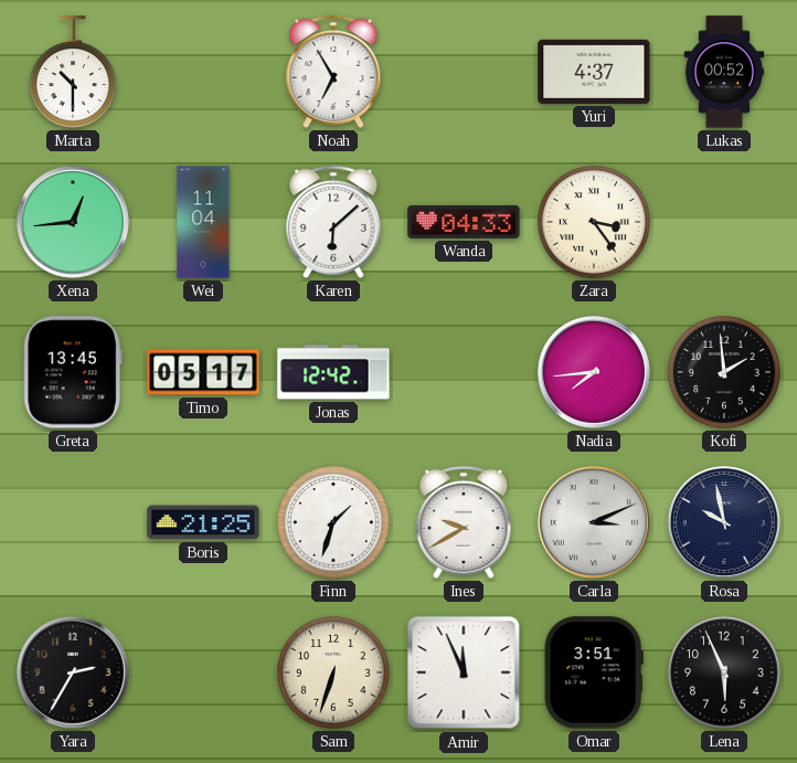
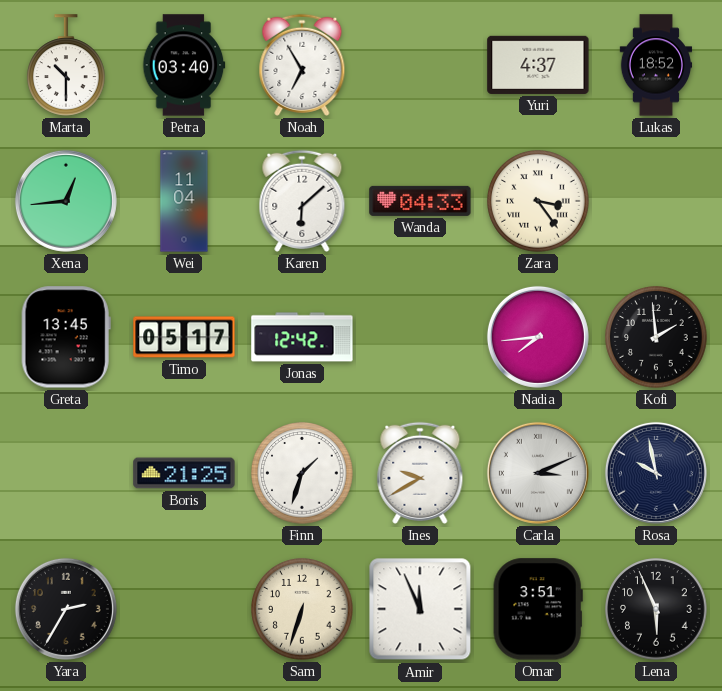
Petra: none -> 03:40
Lukas: 00:52 -> 18:52
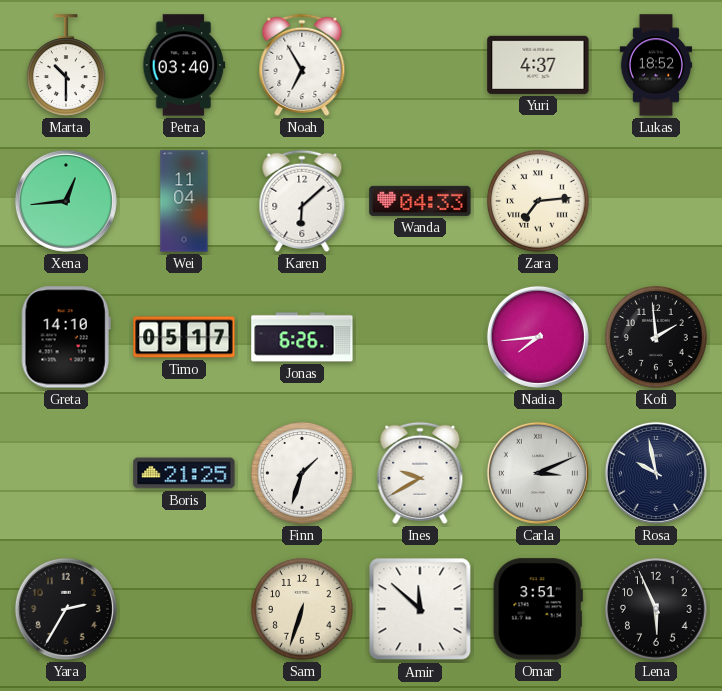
Zara: 3:24 -> 7:14
Greta: 13:45 -> 14:10
Jonas: 12:42 -> 6:26
Amir: 11:56 -> 11:52
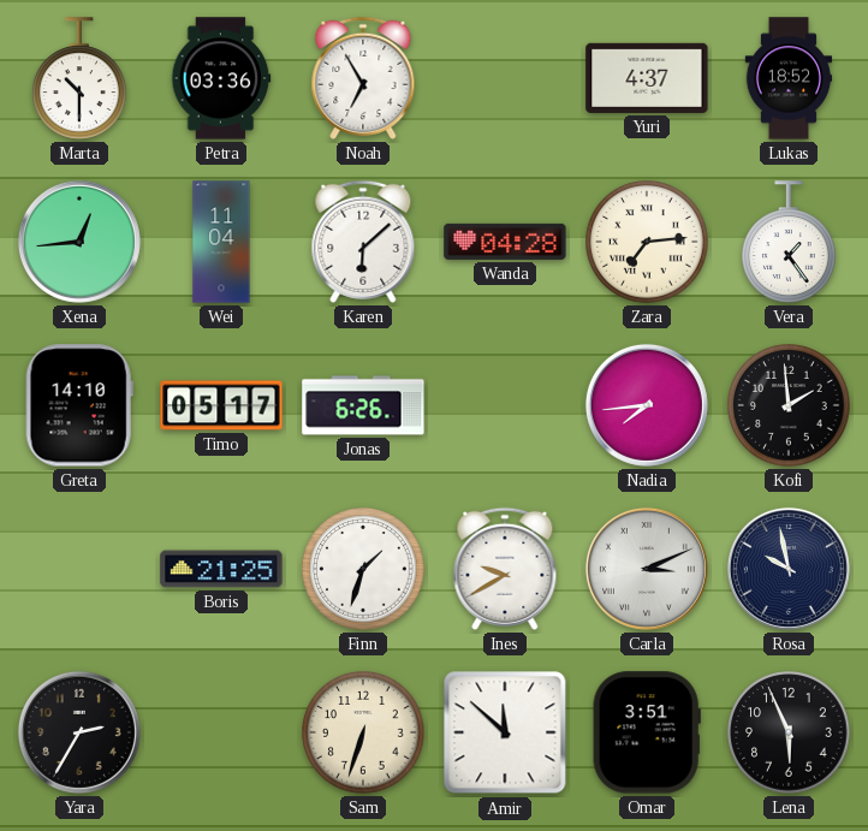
Petra: 03:40 -> 03:36
Wanda: 04:33 -> 04:28
Vera: none -> 1:24
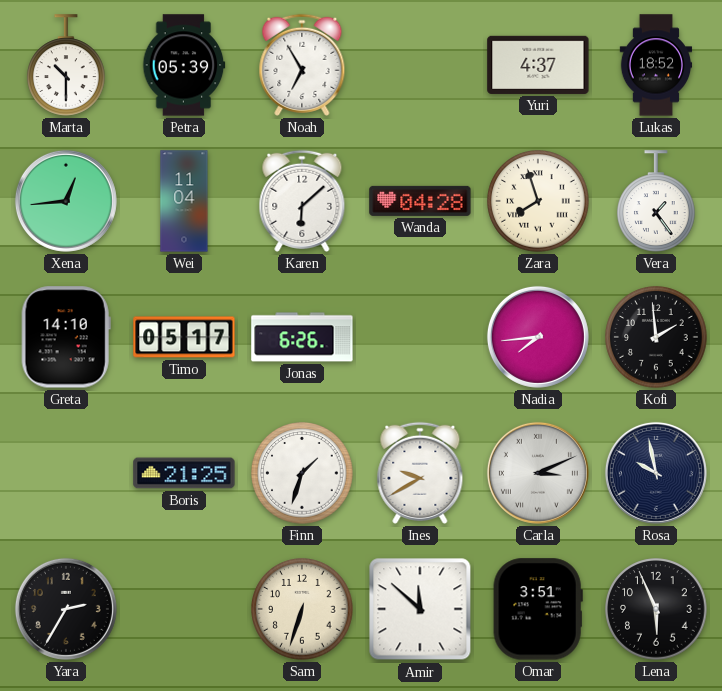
Petra: 03:36 -> 05:39
Zara: 7:14 -> 7:57
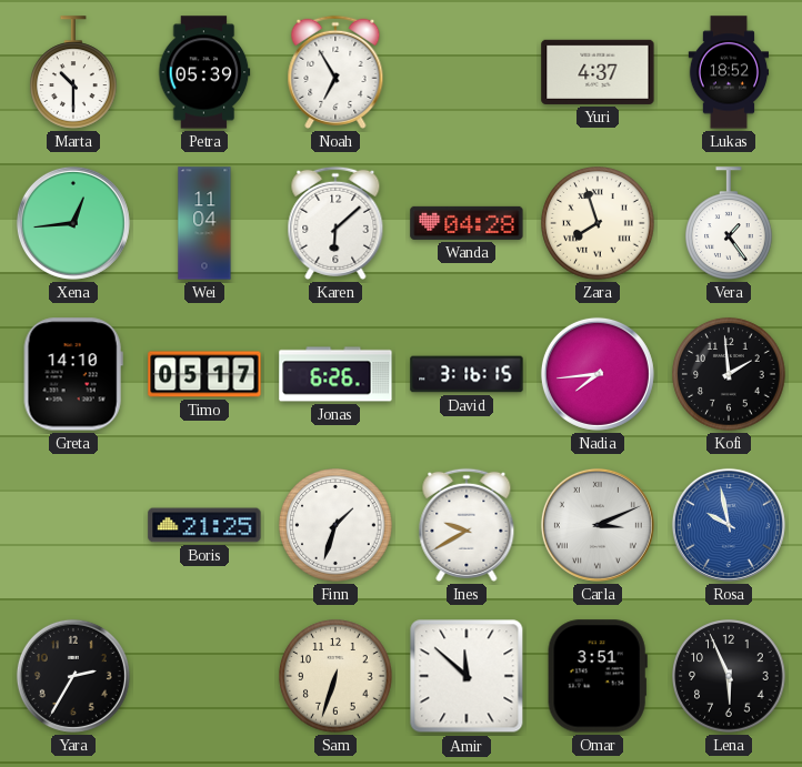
David: none -> 3:16
Rosa dial: navy -> blue
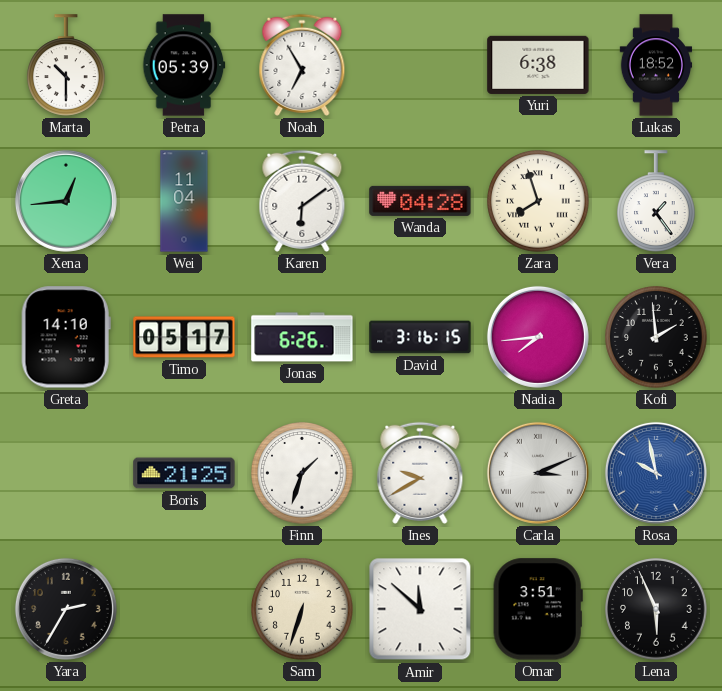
Yuri: 4:37 -> 6:38
Karen: 6:08 -> 6:09
